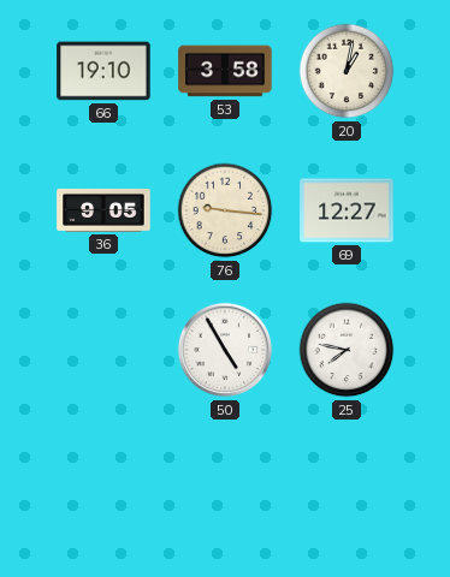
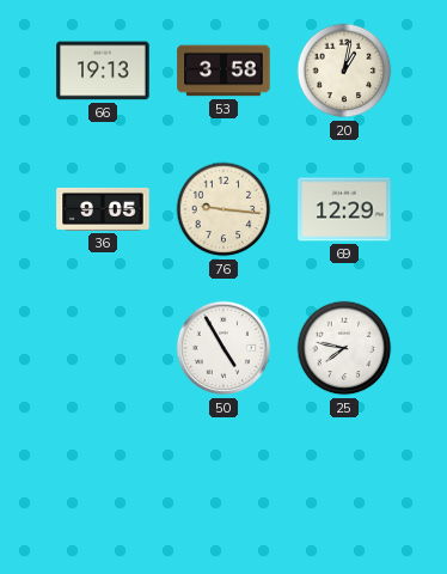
66: 19:10 -> 19:13
69: 12:27 -> 12:29
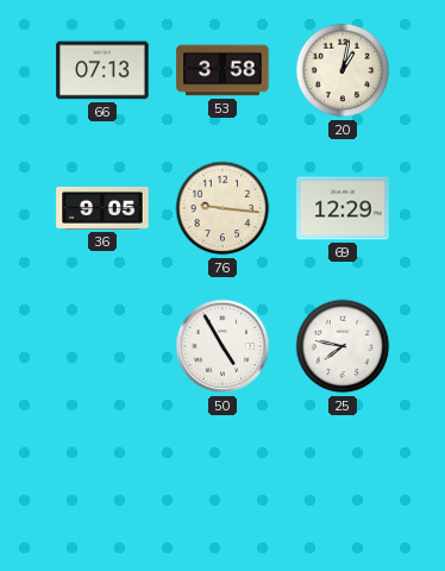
66: 19:13 -> 07:13
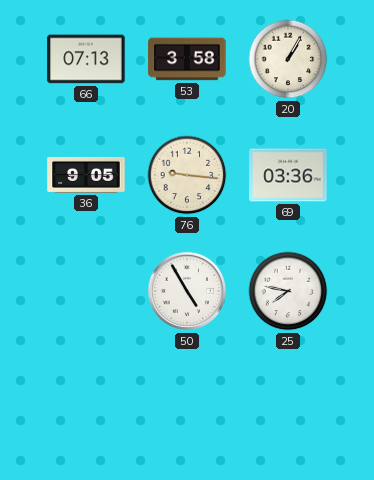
20: 1:02 -> 1:05
69: 12:29 -> 03:36
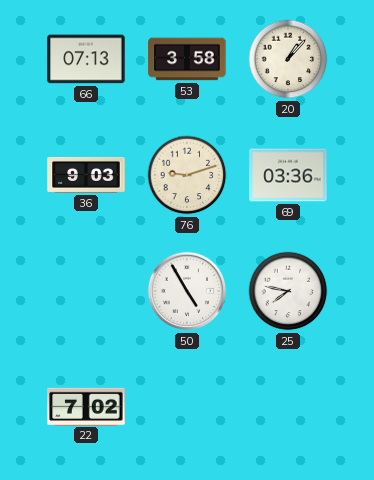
20: 1:05 -> 1:07
36: 9:05 -> 9:03
76: 9:16 -> 9:12
22: none -> 7:02
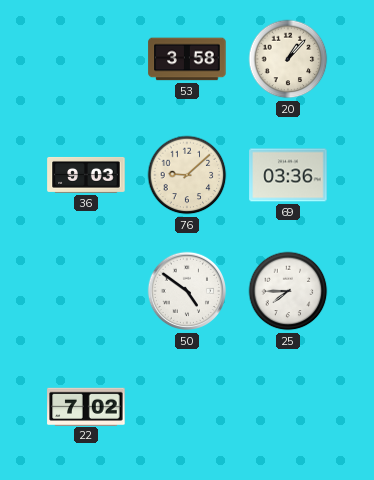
66: 07:13 -> none
76: 9:12 -> 9:08
50: 4:55 -> 4:51
25: 7:47 -> 7:45
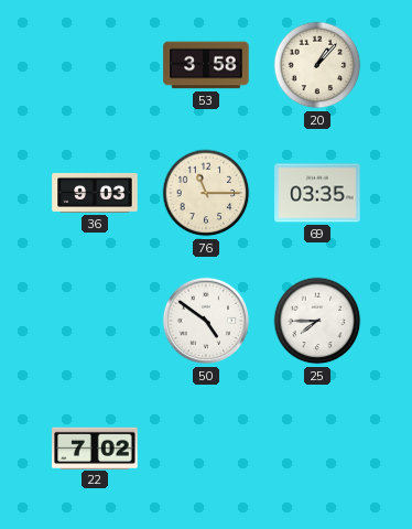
76: 9:08 -> 11:15
69: 03:36 -> 03:35
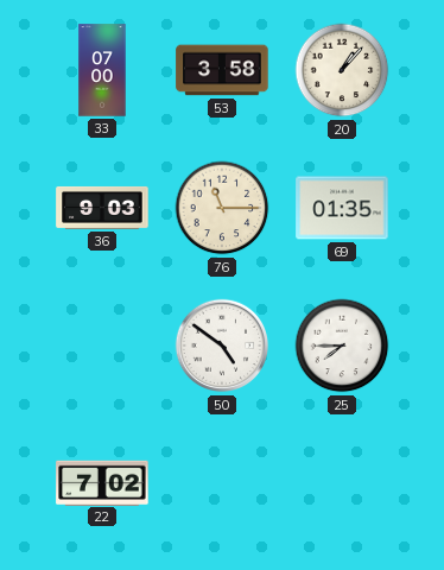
33: none -> 07:00
69: 03:35 -> 01:35
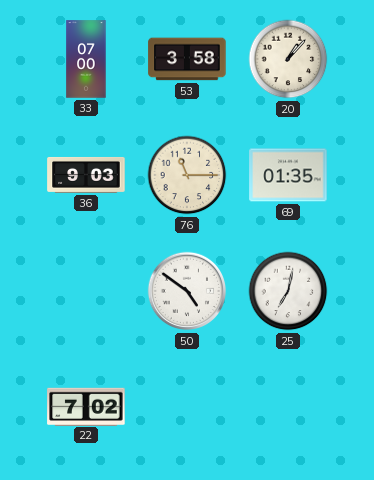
25: 7:45 -> 7:02
